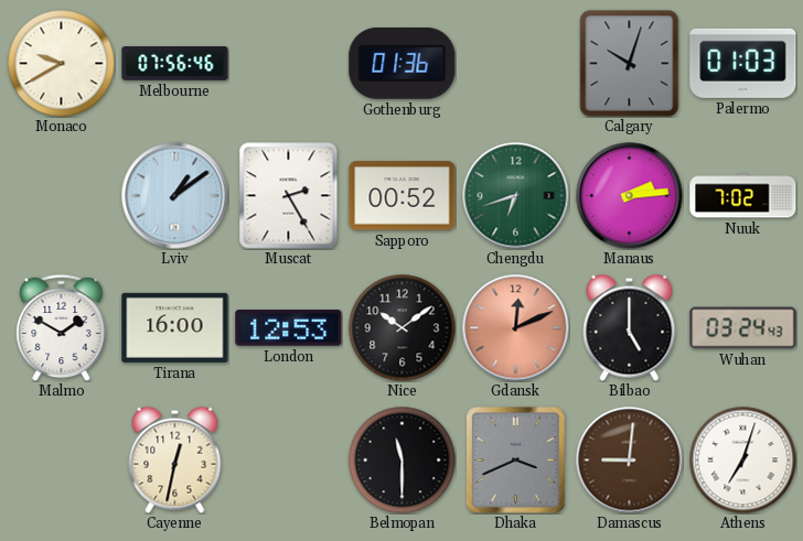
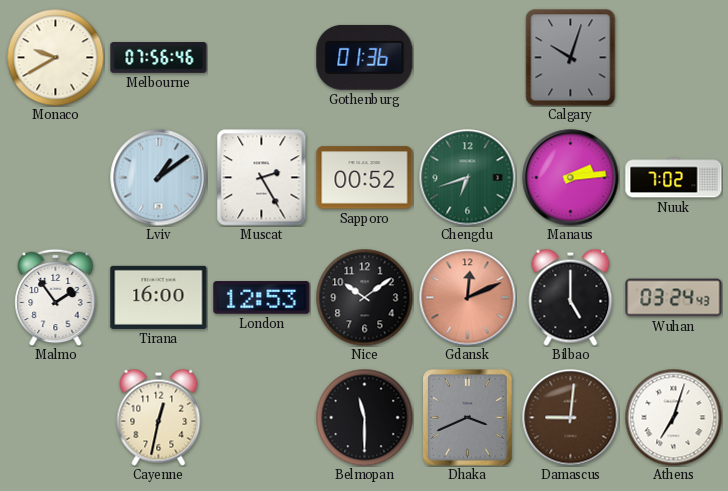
Palermo: 01:03 -> none
Malmo: 1:50 -> 1:54
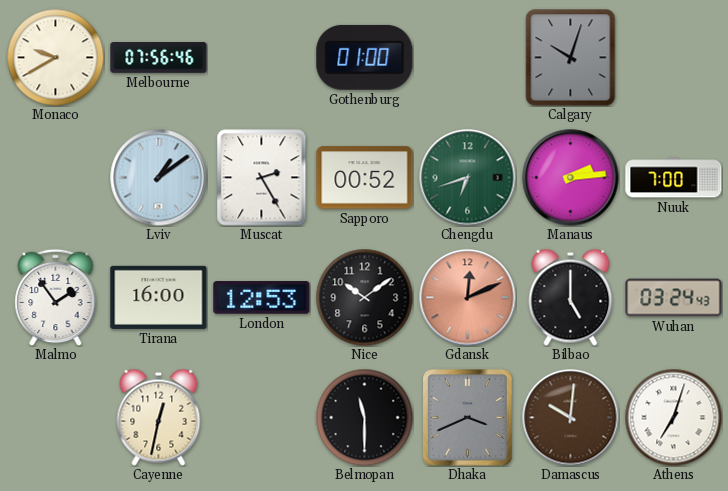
Gothenburg: 01:36 -> 01:00
Nuuk: 7:02 -> 7:00
Damascus: 9:01 -> 10:01
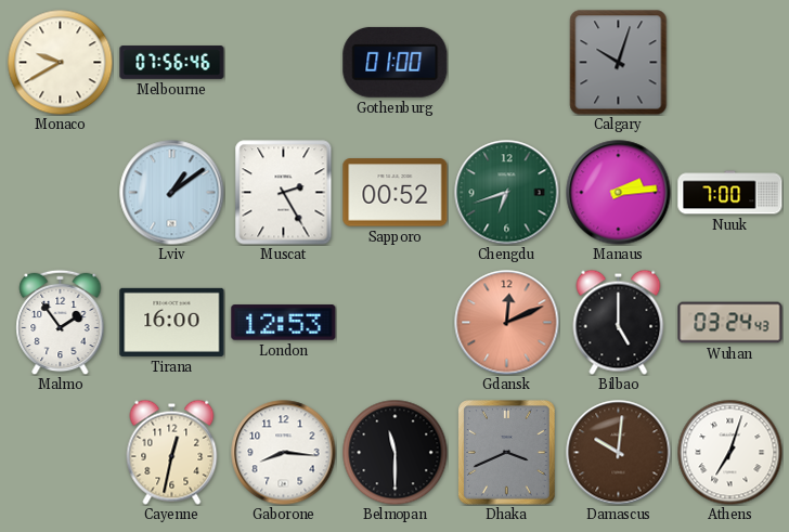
Nice: 10:09 -> none
Gaborone: none -> 8:16
